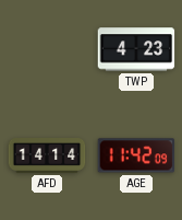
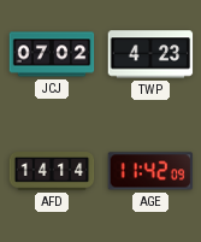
JCJ: none -> 07:02
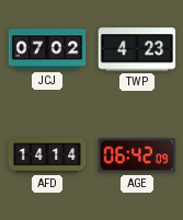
AGE: 11:42 -> 06:42
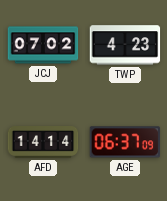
AGE: 06:42 -> 06:37
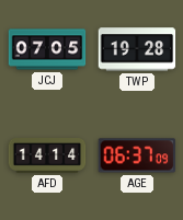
JCJ: 07:02 -> 07:05
TWP: 4:23 -> 19:28
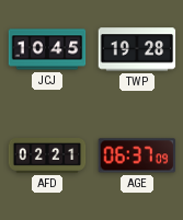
JCJ: 07:05 -> 10:45
AFD: 14:14 -> 02:21
